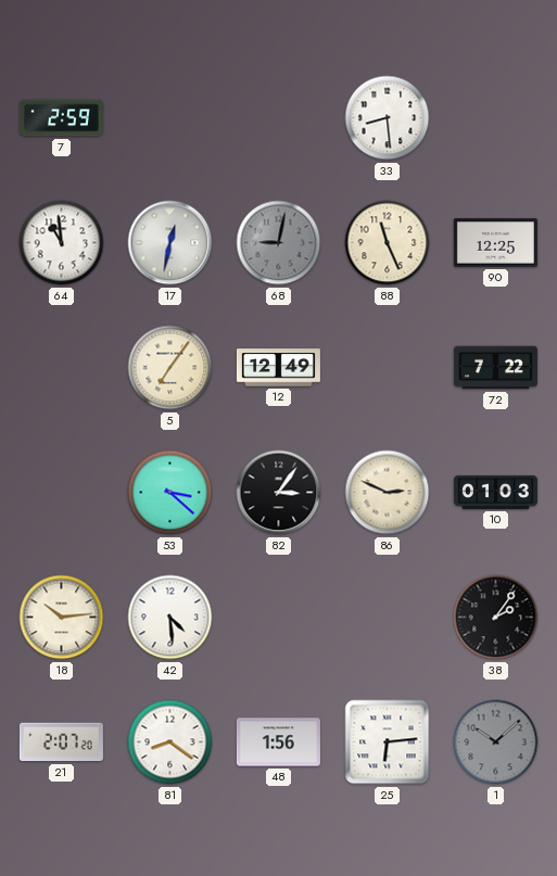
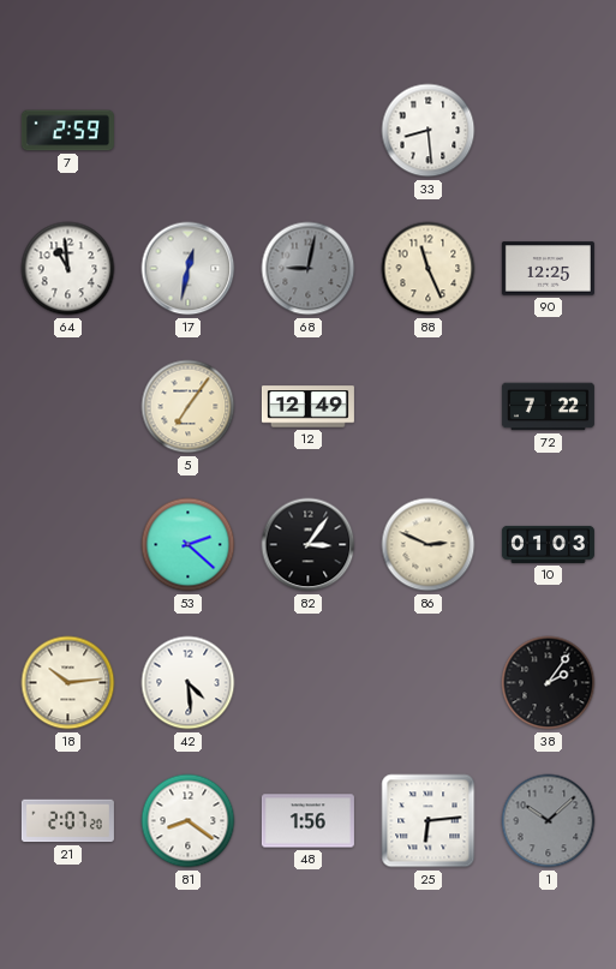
53: 3:22 -> 2:22
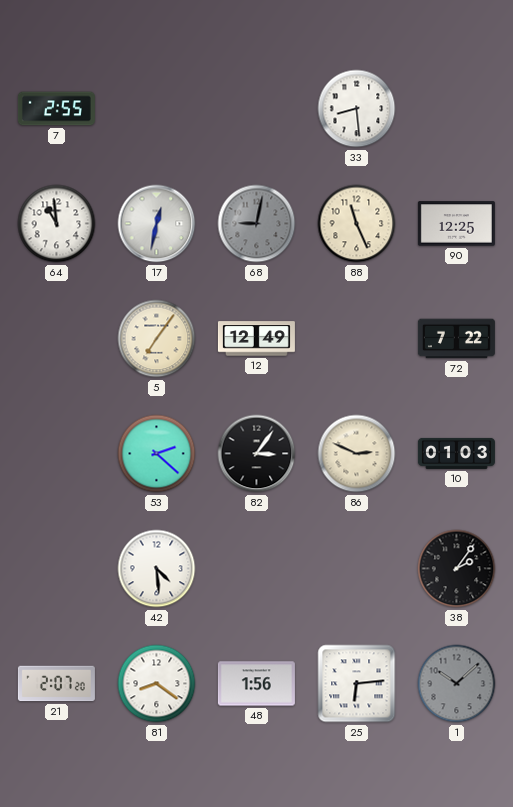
7: 2:59 -> 2:55
18: 10:14 -> none
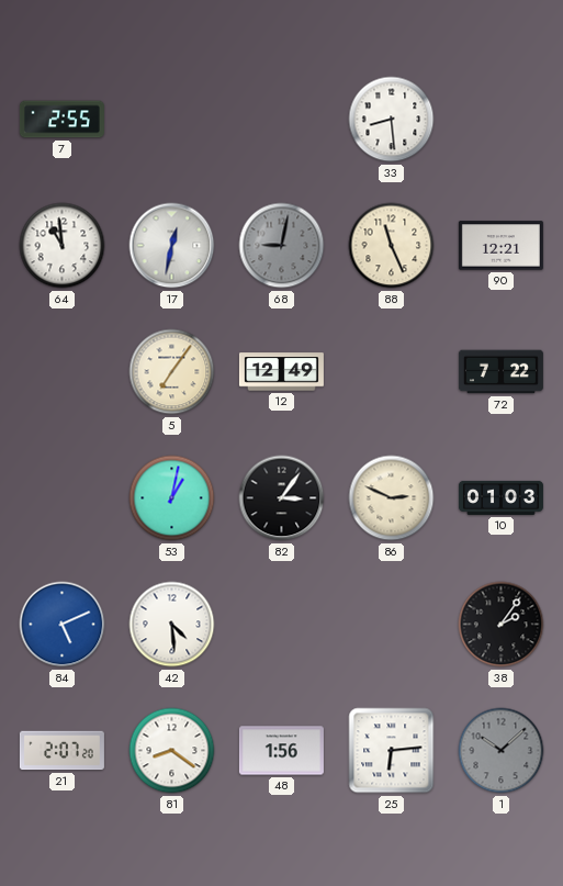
90: 12:25 -> 12:21
53: 2:22 -> 1:02
84: none -> 5:11
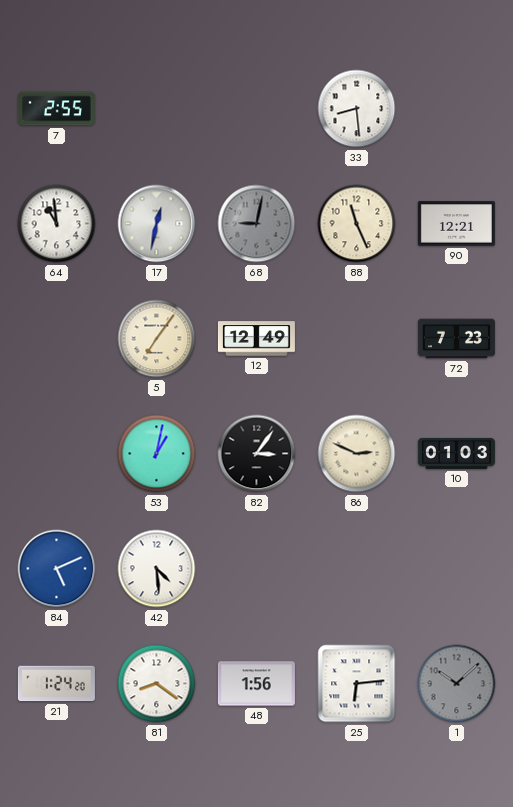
72: 7:22 -> 7:23
38: 2:06 -> none
21: 2:07 -> 1:24
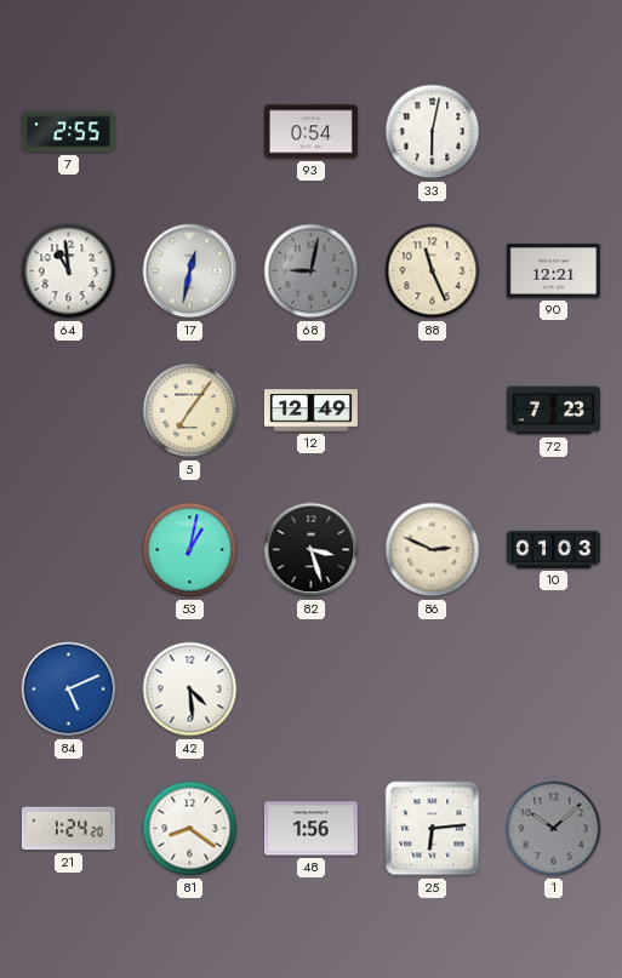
93: none -> 0:54
33: 8:29 -> 6:02
82: 3:06 -> 3:27
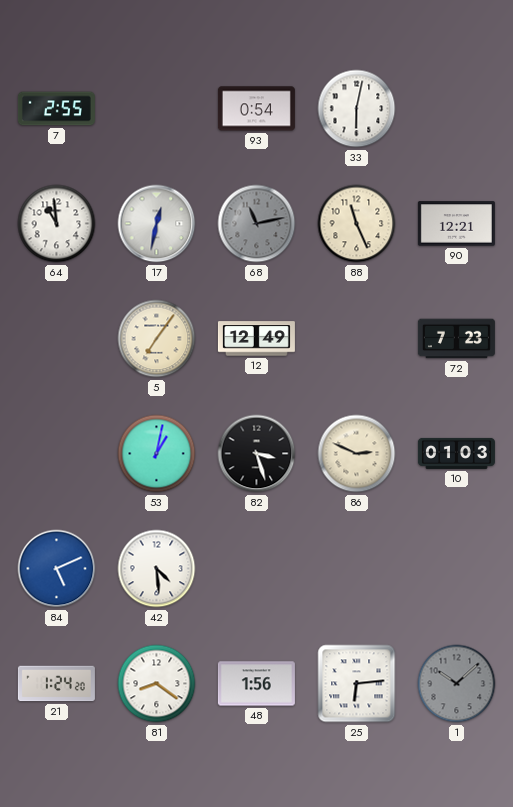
68: 9:02 -> 11:13
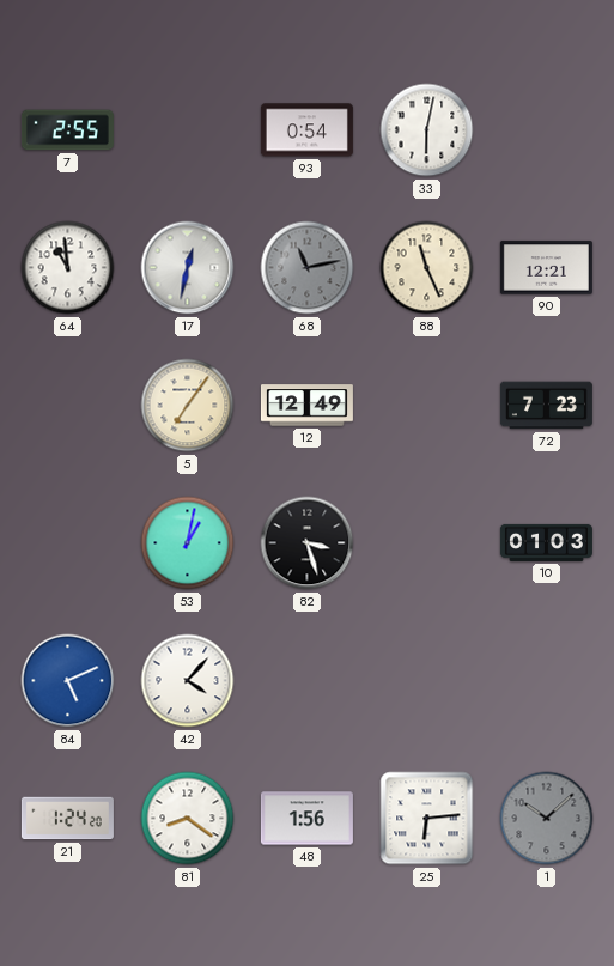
86: 2:49 -> none
42: 4:29 -> 4:07
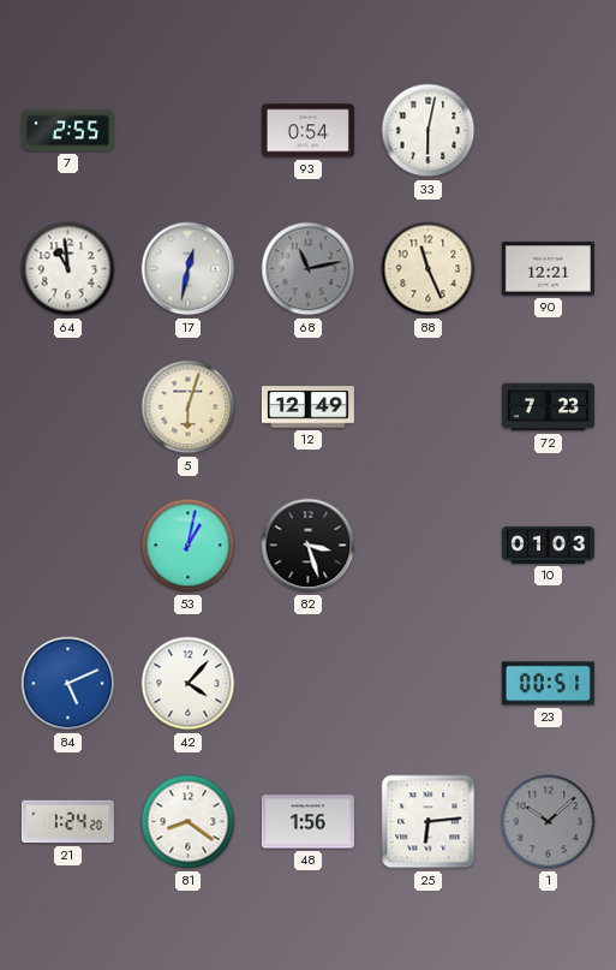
5: 7:06 -> 6:03
23: none -> 00:51
